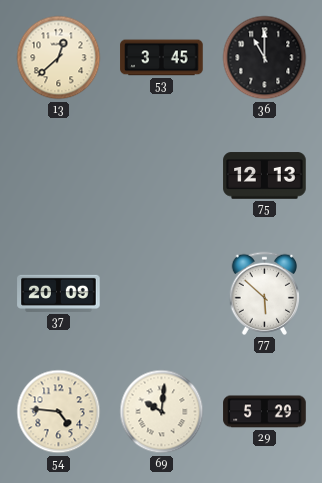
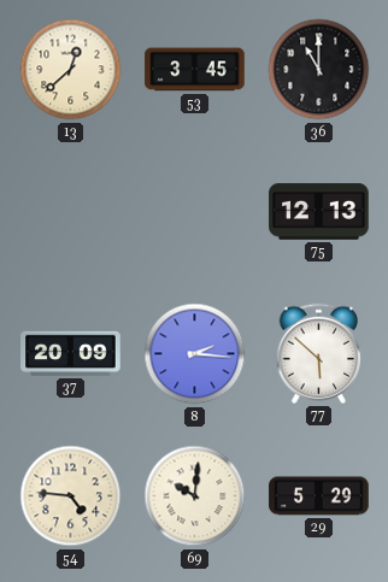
8: none -> 2:16
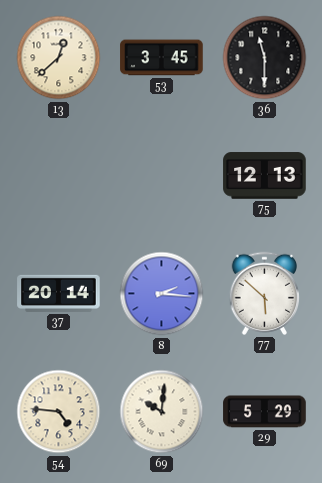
36: 11:00 -> 11:30
37: 20:09 -> 20:14
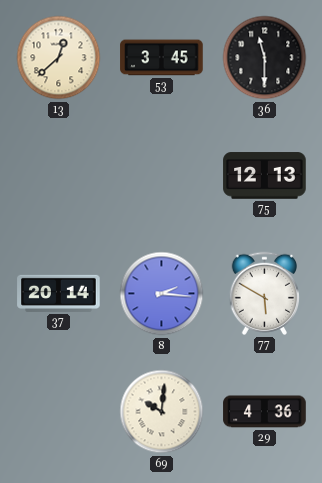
77: 5:52 -> 5:50
54: 4:46 -> none
29: 5:29 -> 4:36
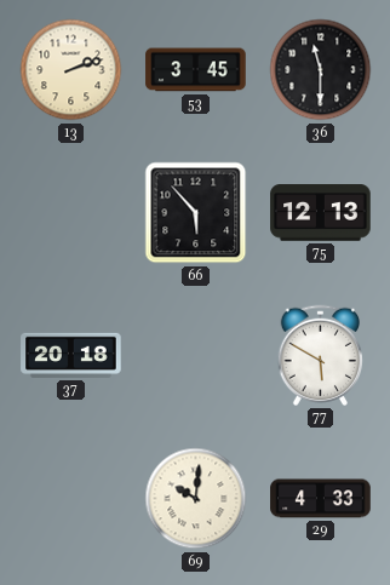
13: 12:38 -> 2:12
66: none -> 5:53
37: 20:14 -> 20:18
8: 2:16 -> none
29: 4:36 -> 4:33
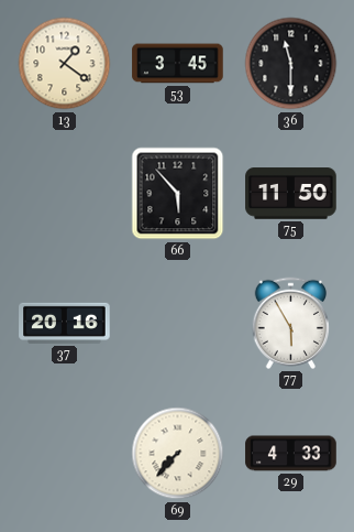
13: 2:12 -> 1:21
75: 12:13 -> 11:50
37: 20:18 -> 20:16
77: 5:50 -> 5:55
69: 10:01 -> 7:37
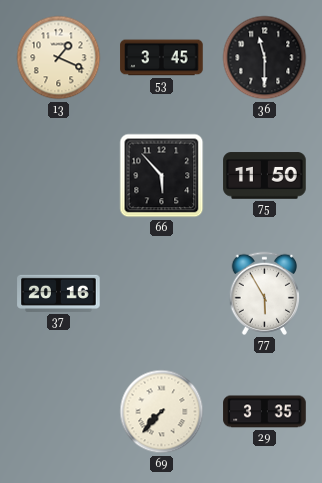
13: 1:21 -> 1:19
29: 4:33 -> 3:35
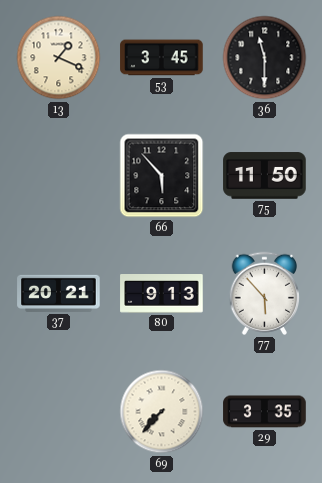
37: 20:16 -> 20:21
80: none -> 9:13
77: 5:55 -> 5:53
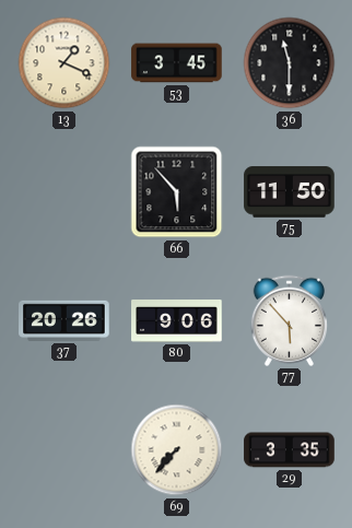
37: 20:21 -> 20:26
80: 9:13 -> 9:06
